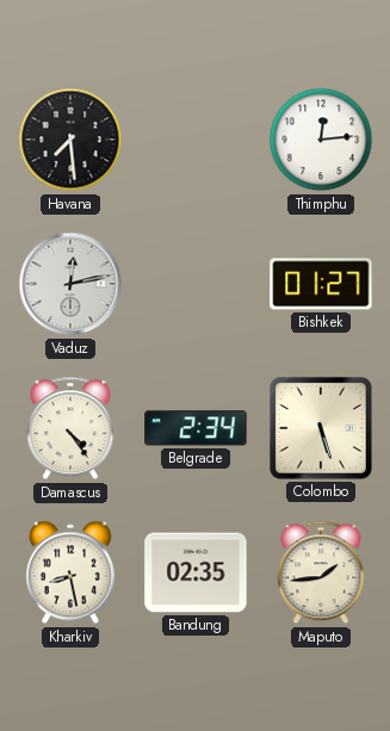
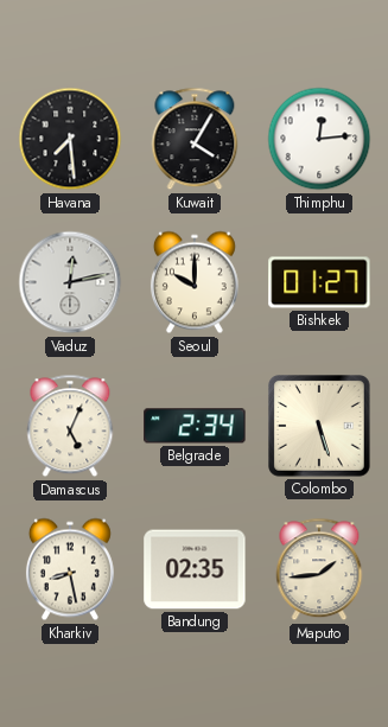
Kuwait: none -> 4:05
Seoul: none -> 10:00
Damascus: 4:24 -> 5:04
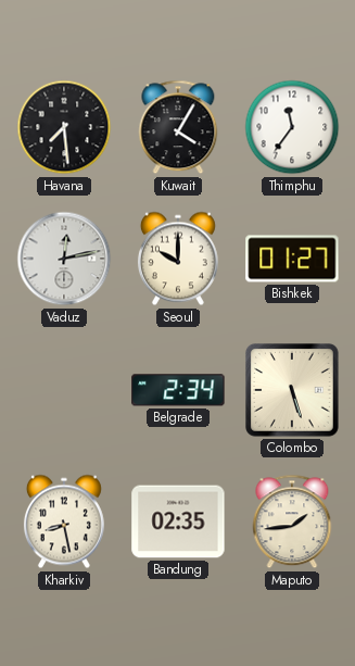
Thimphu: 12:14 -> 11:36
Damascus: 5:04 -> none
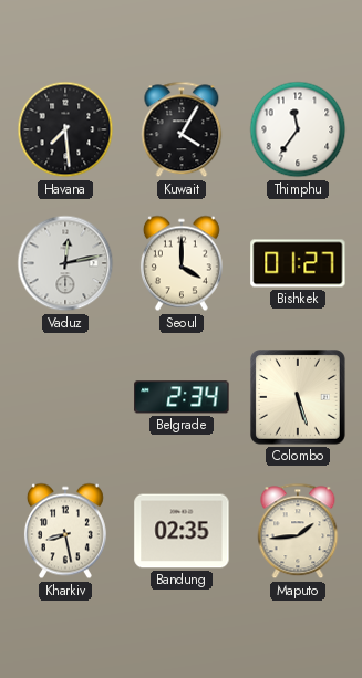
Seoul: 10:00 -> 4:00
